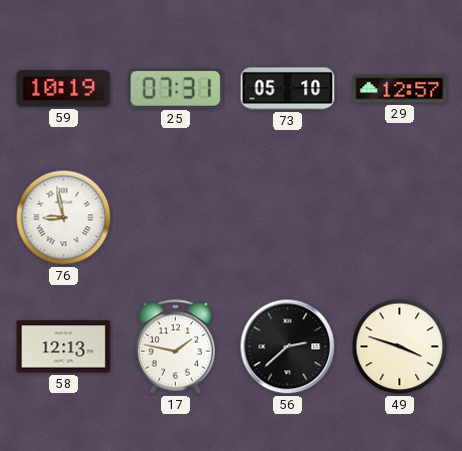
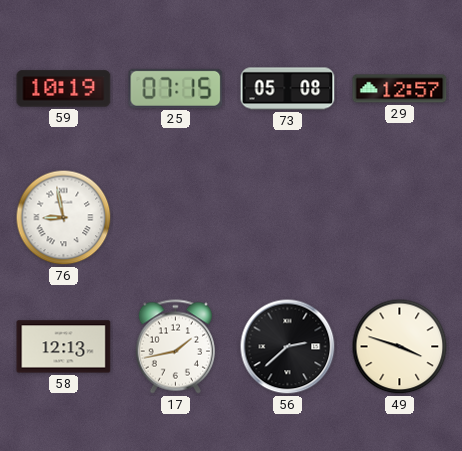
25: 07:31 -> 07:15
73: 05:10 -> 05:08
17: 1:47 -> 1:43
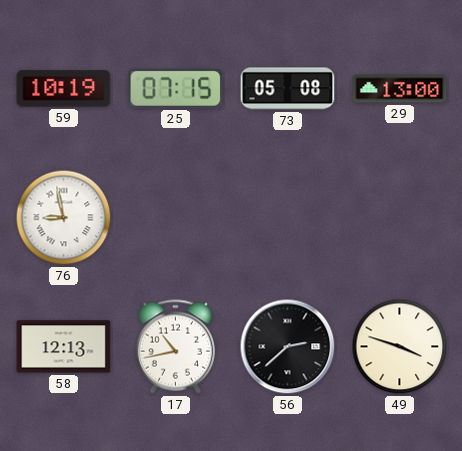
29: 12:57 -> 13:00
17: 1:43 -> 10:43
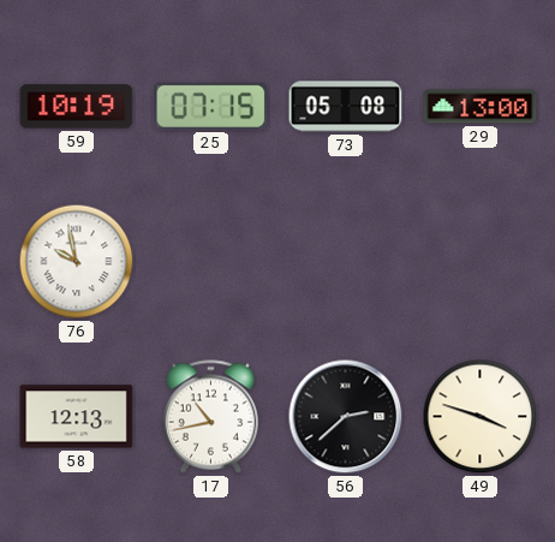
76: 8:58 -> 9:58
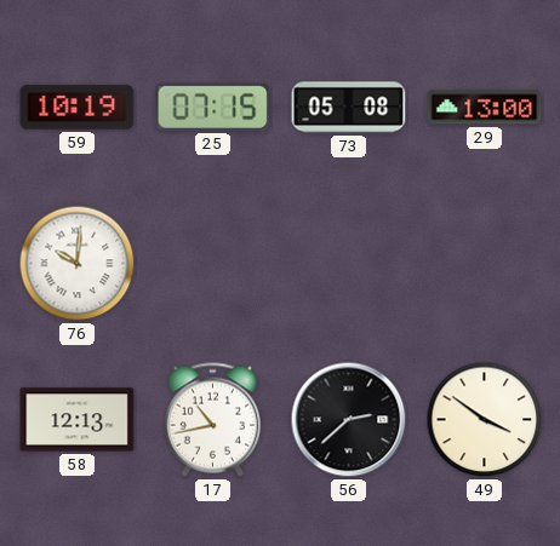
76: 9:58 -> 10:01
49: 3:48 -> 3:51
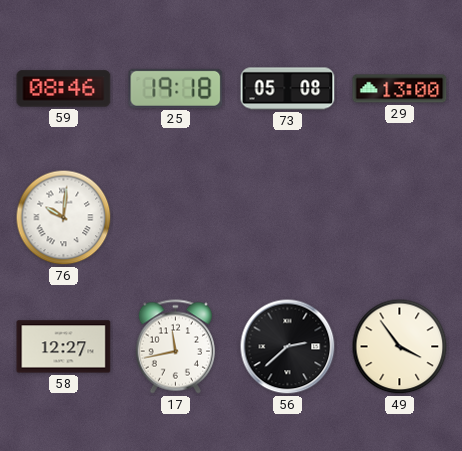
59: 10:19 -> 08:46
25: 07:15 -> 19:18
58: 12:13 -> 12:27
17: 10:43 -> 11:43
49: 3:51 -> 3:54
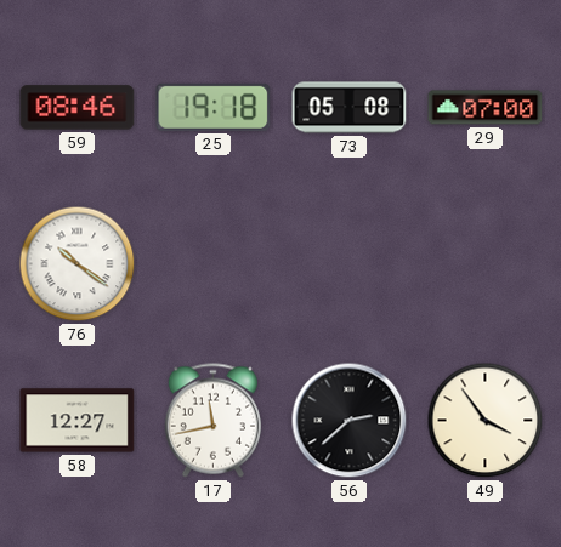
29: 13:00 -> 07:00
76: 10:01 -> 10:21
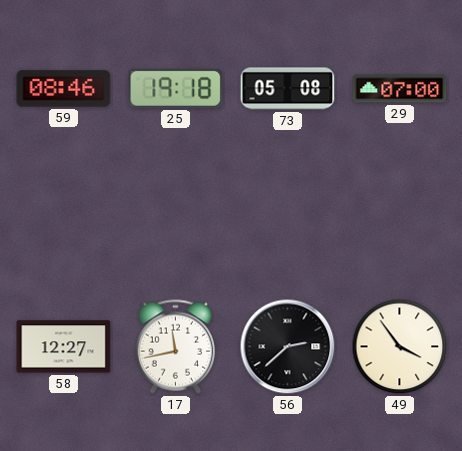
76: 10:21 -> none
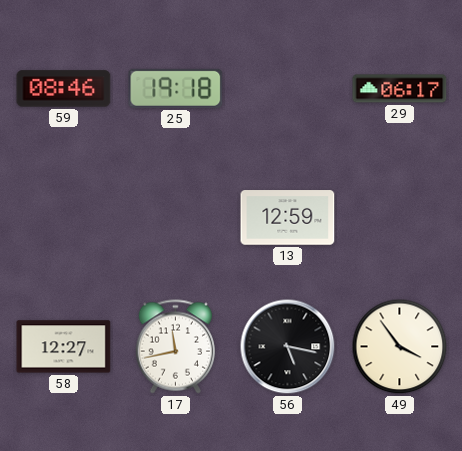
73: 05:08 -> none
29: 07:00 -> 06:17
13: none -> 12:59
56: 2:38 -> 5:17
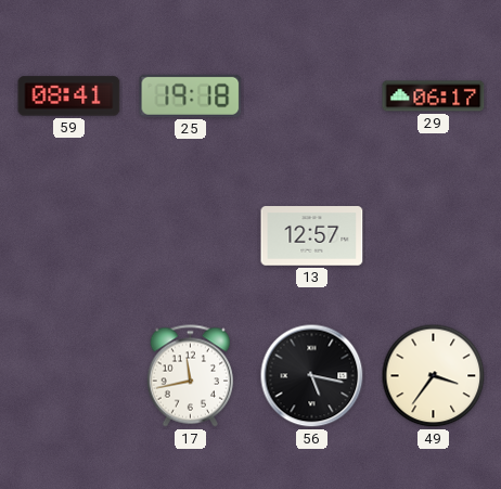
59: 08:46 -> 08:41
13: 12:59 -> 12:57
58: 12:27 -> none
49: 3:54 -> 3:36
